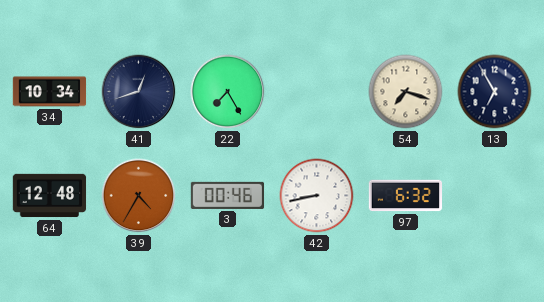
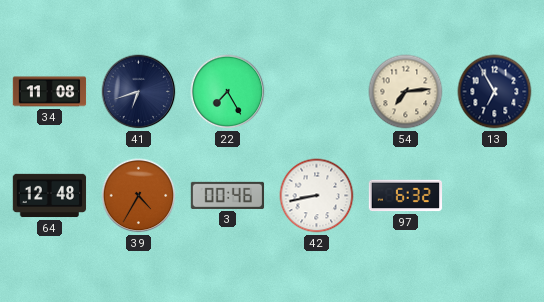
34: 10:34 -> 11:08
41: 12:42 -> 6:42
54: 7:18 -> 7:14
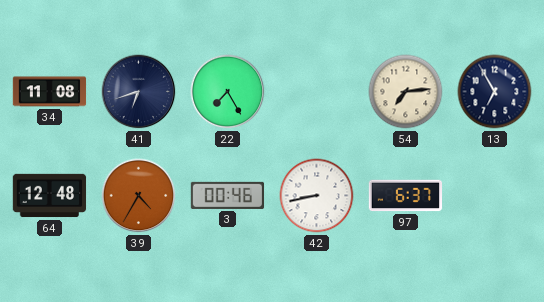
97: 6:32 -> 6:37
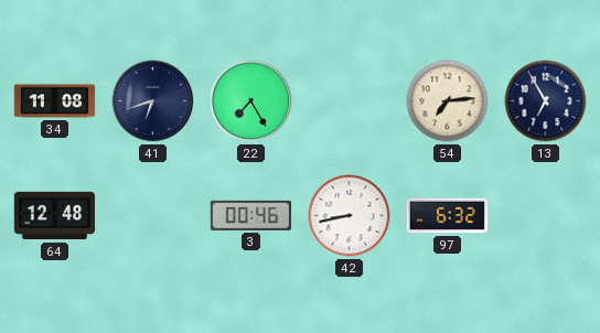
39: 4:35 -> none
97: 6:37 -> 6:32
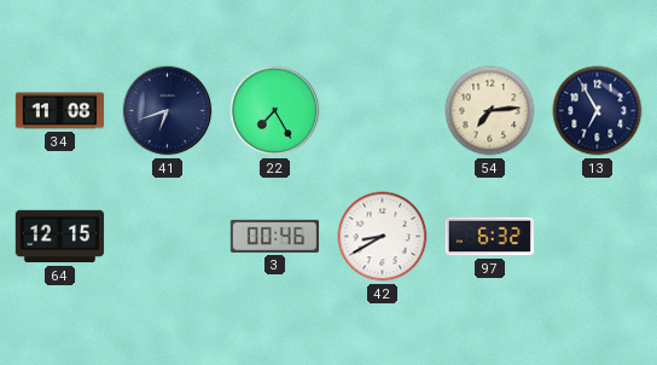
64: 12:48 -> 12:15
42: 8:43 -> 8:40
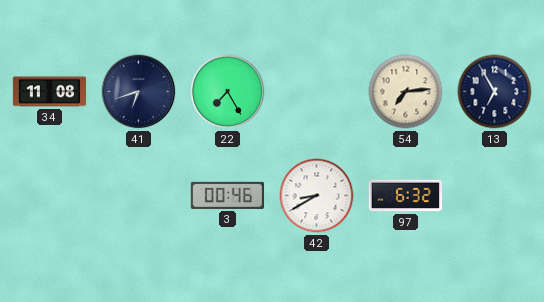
64: 12:15 -> none
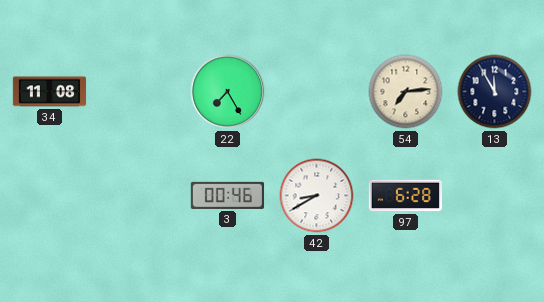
41: 6:42 -> none
13: 6:55 -> 11:55
97: 6:32 -> 6:28
